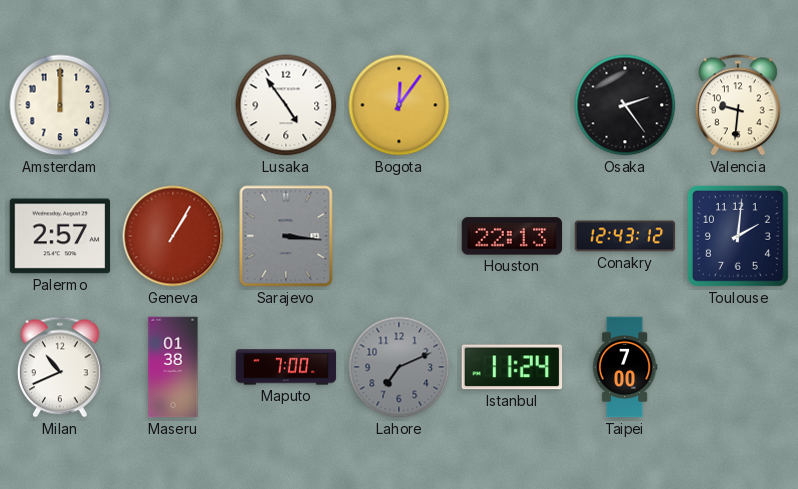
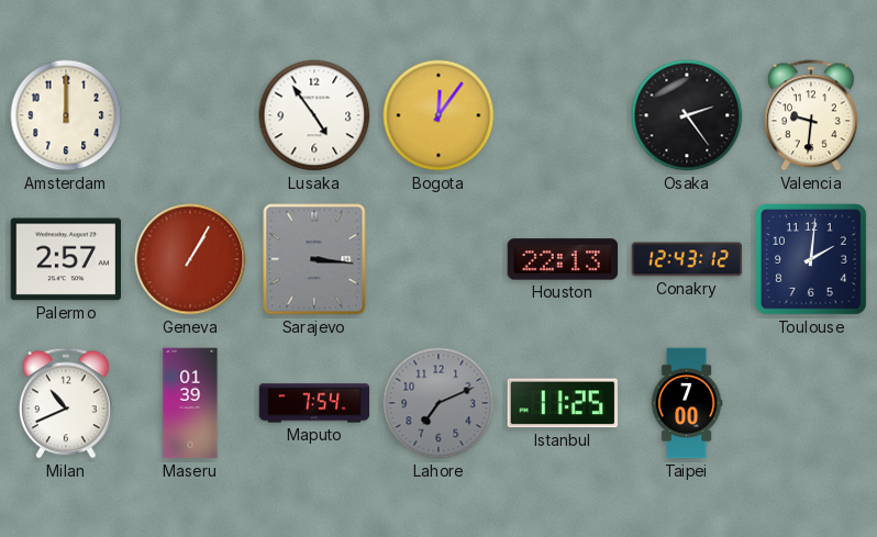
Maseru: 01:38 -> 01:39
Maputo: 7:00 -> 7:54
Istanbul: 11:24 -> 11:25
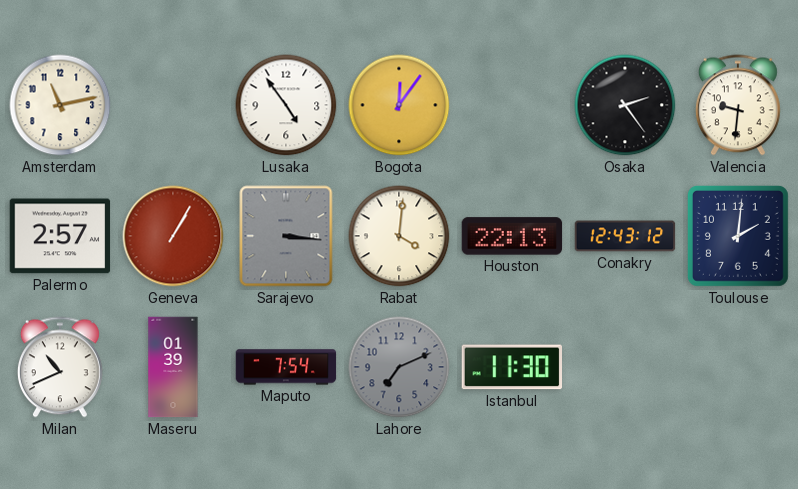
Amsterdam: 12:00 -> 11:13
Rabat: none -> 4:01
Istanbul: 11:25 -> 11:30
Taipei: 7:00 -> none
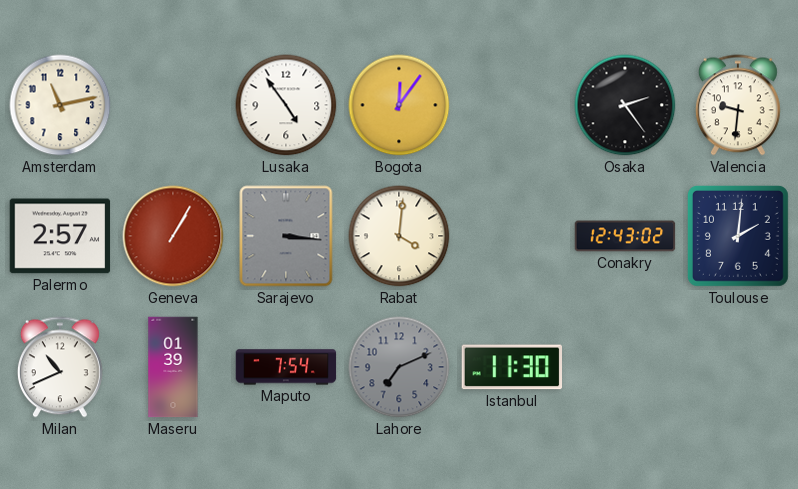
Houston: 22:13 -> none
Conakry: 12:43:12 -> 12:43:02
